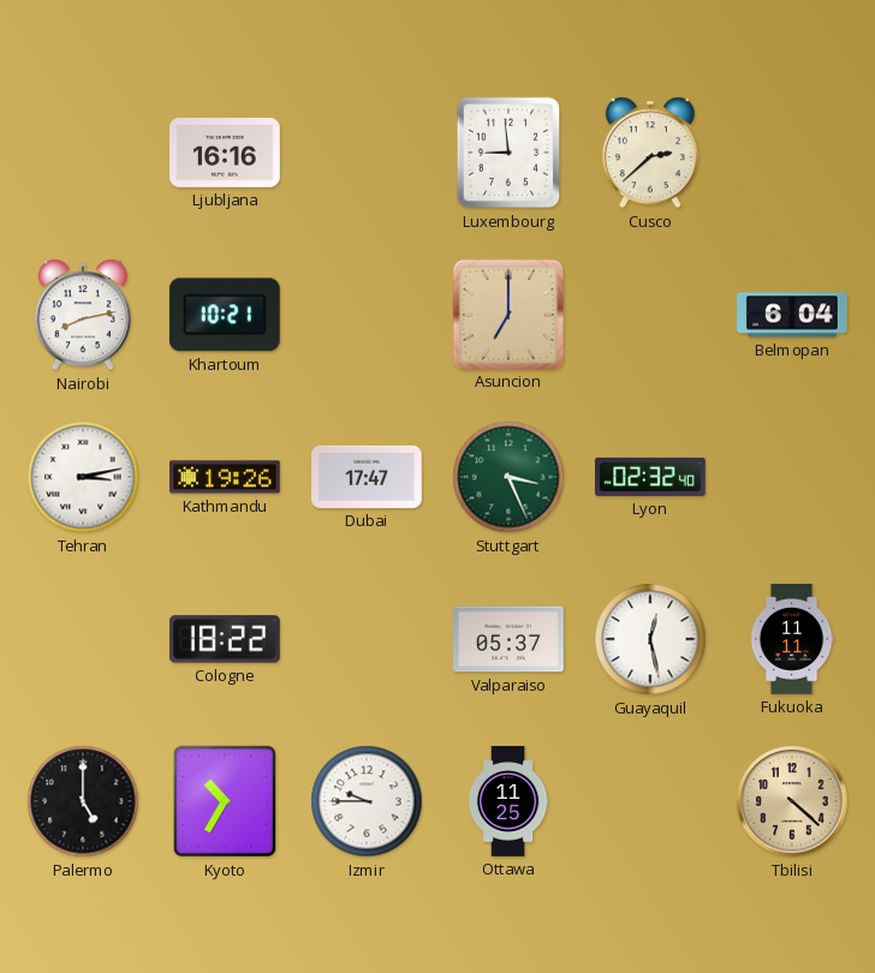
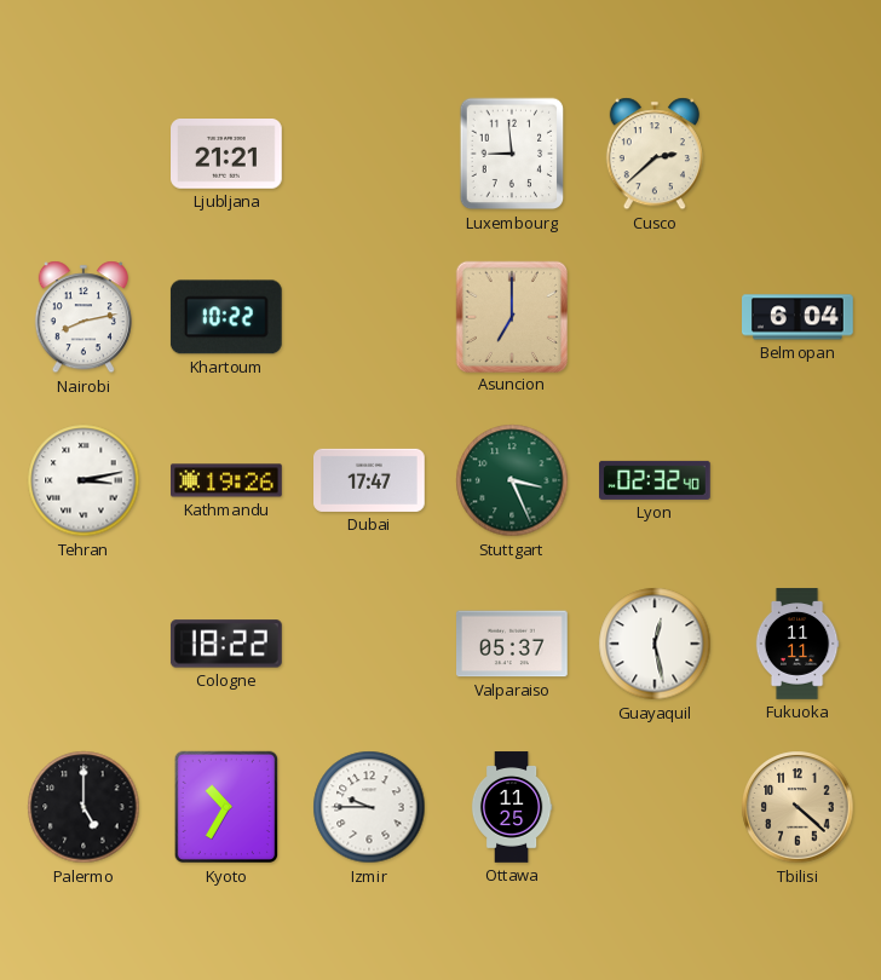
Ljubljana: 16:16 -> 21:21
Khartoum: 10:21 -> 10:22
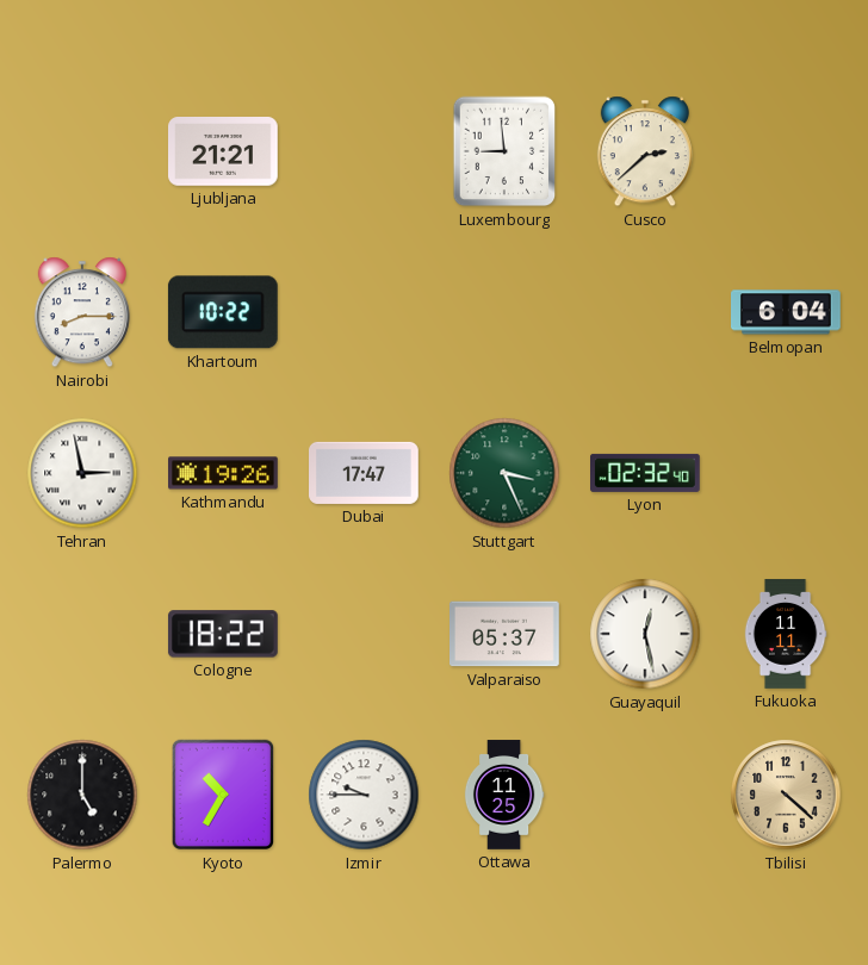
Nairobi: 8:13 -> 8:15
Asuncion: 7:00 -> none
Tehran: 3:13 -> 2:58
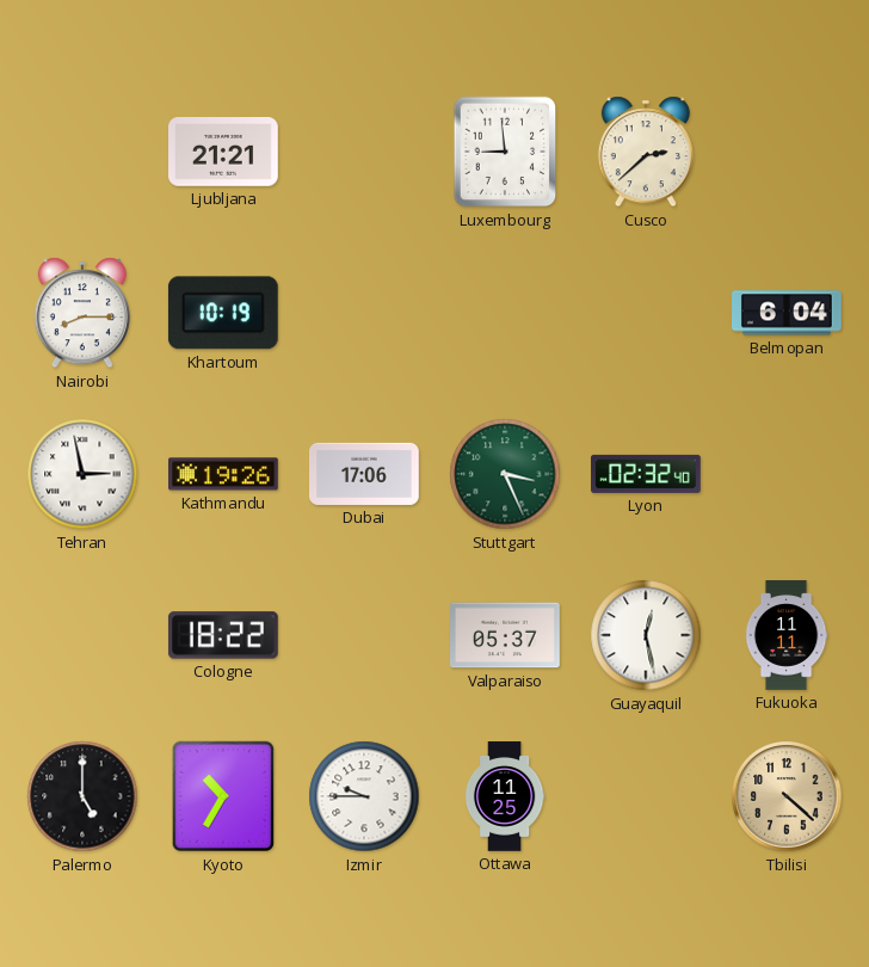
Khartoum: 10:22 -> 10:19
Dubai: 17:47 -> 17:06
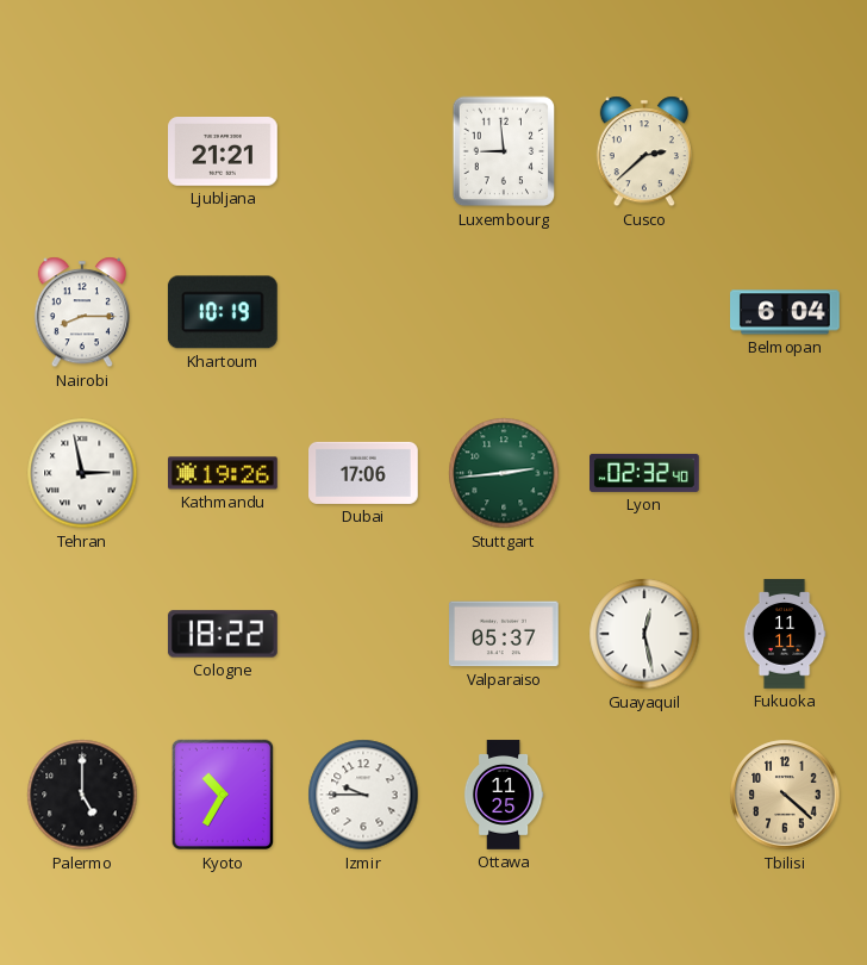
Stuttgart: 3:26 -> 2:44
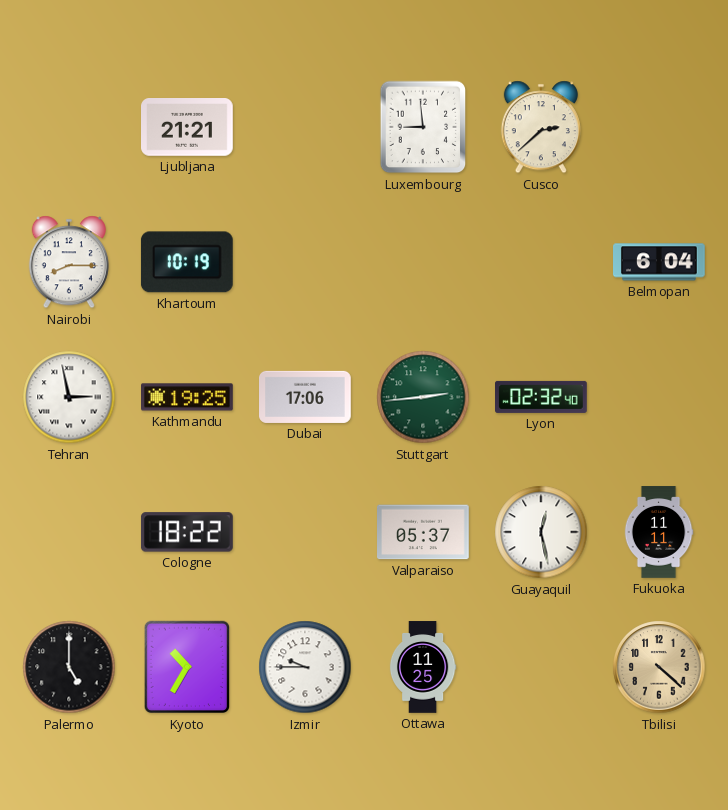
Kathmandu: 19:26 -> 19:25
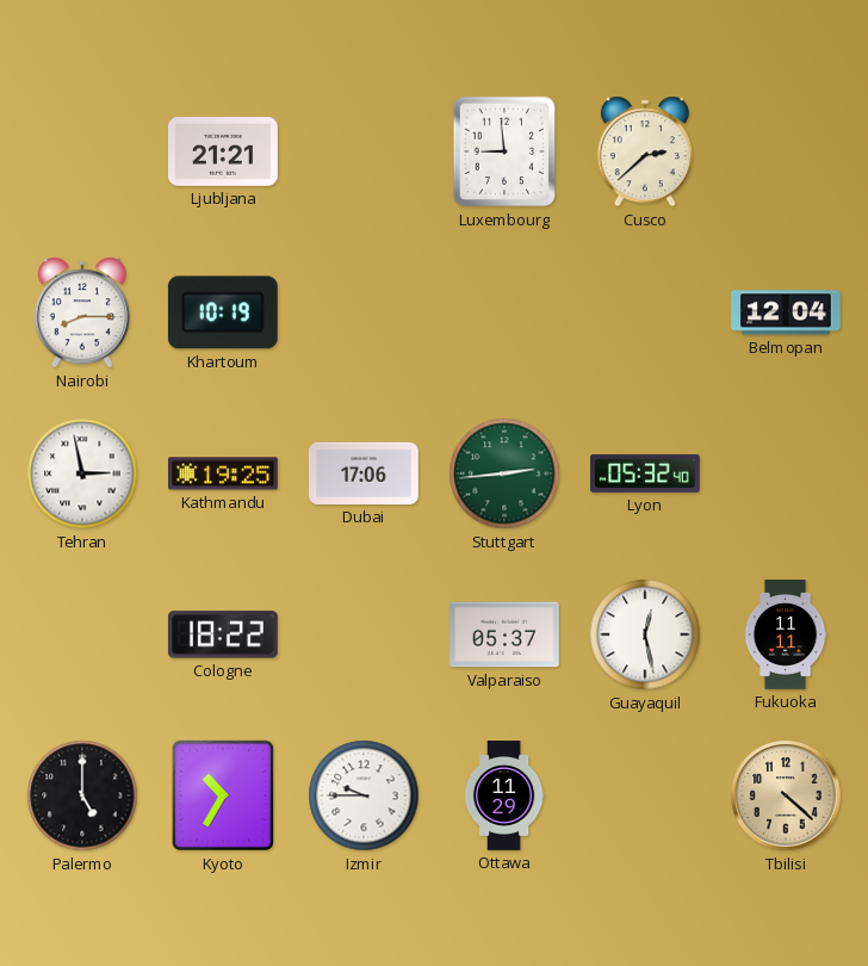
Belmopan: 6:04 -> 12:04
Lyon: 02:32 -> 05:32
Ottawa: 11:25 -> 11:29
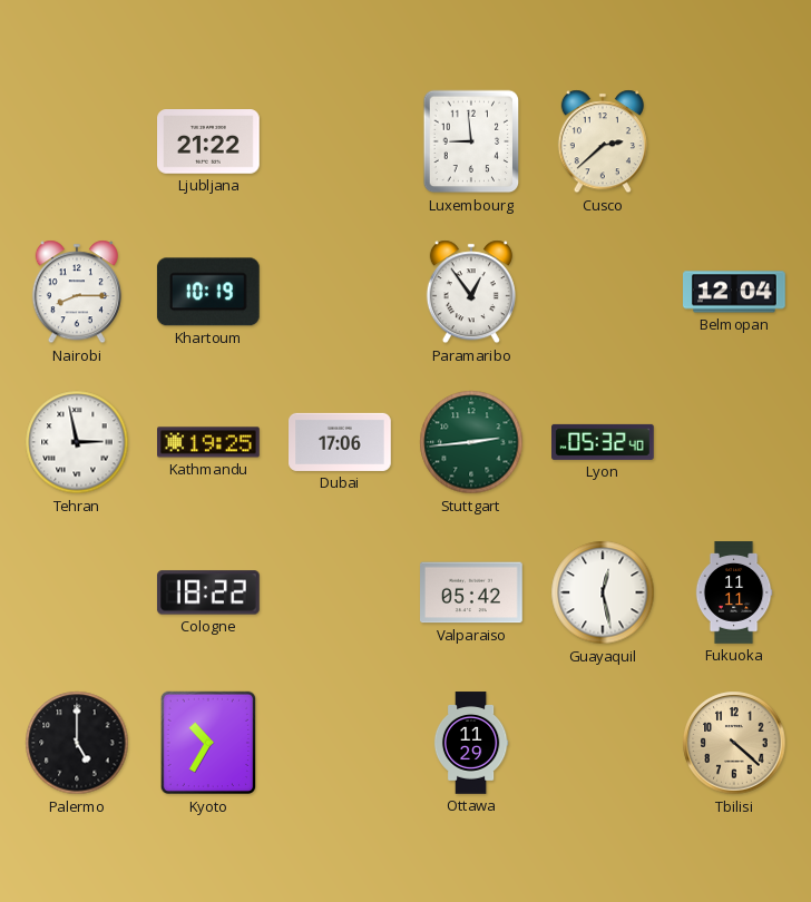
Ljubljana: 21:21 -> 21:22
Paramaribo: none -> 12:54
Valparaiso: 05:37 -> 05:42
Izmir: 9:45 -> none
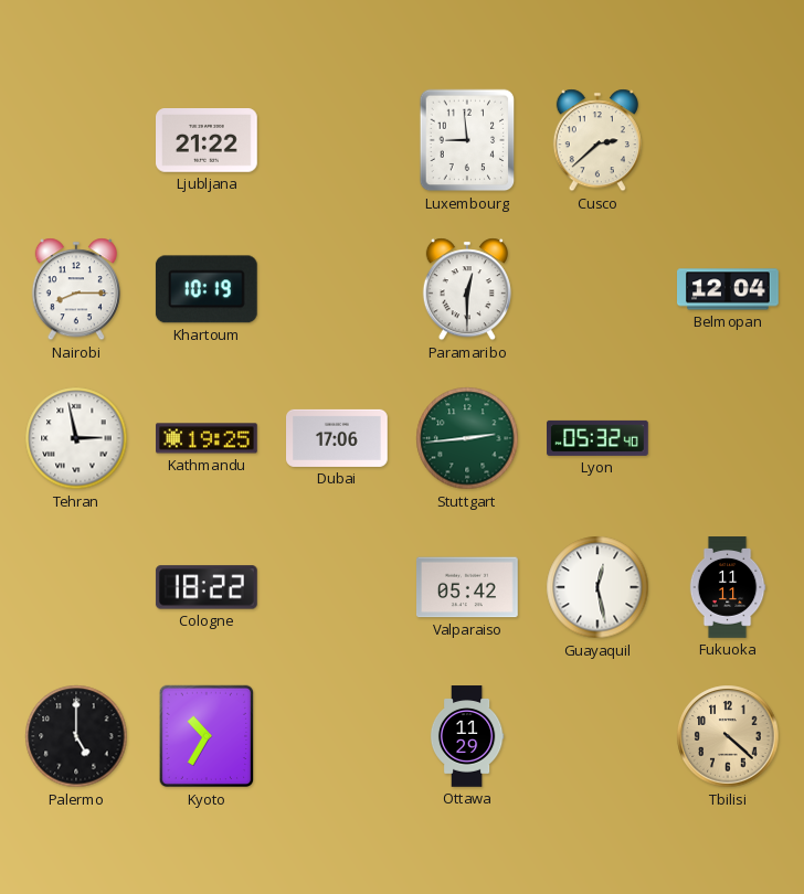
Paramaribo: 12:54 -> 12:30
